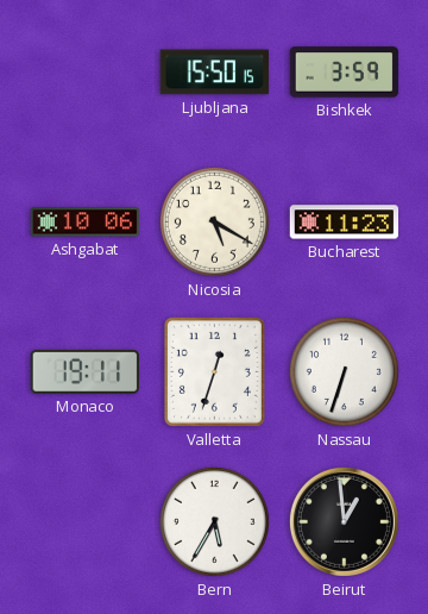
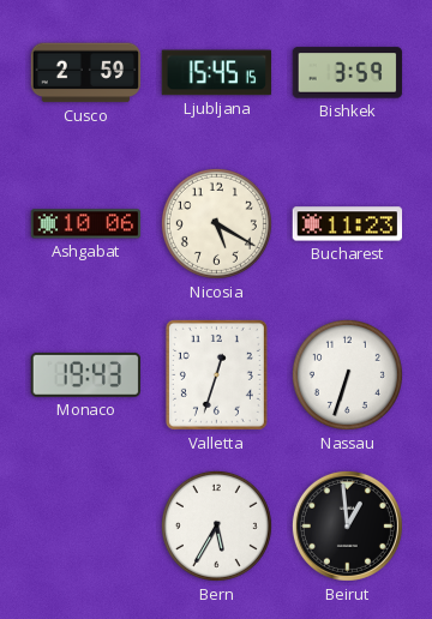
Cusco: none -> 2:59
Ljubljana: 15:50 -> 15:45
Monaco: 19:11 -> 19:43
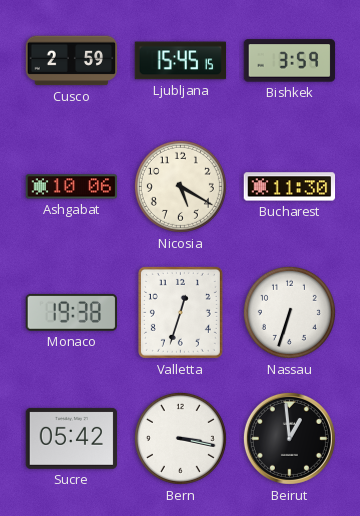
Bucharest: 11:23 -> 11:30
Monaco: 19:43 -> 19:38
Sucre: none -> 05:42
Bern: 5:35 -> 3:17
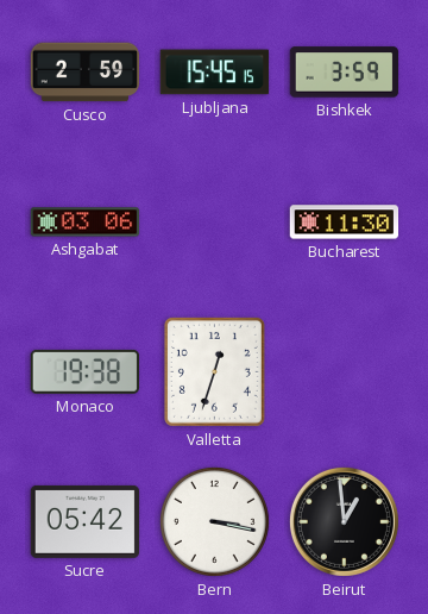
Ashgabat: 10:06 -> 03:06
Nicosia: 5:20 -> none
Nassau: 6:33 -> none
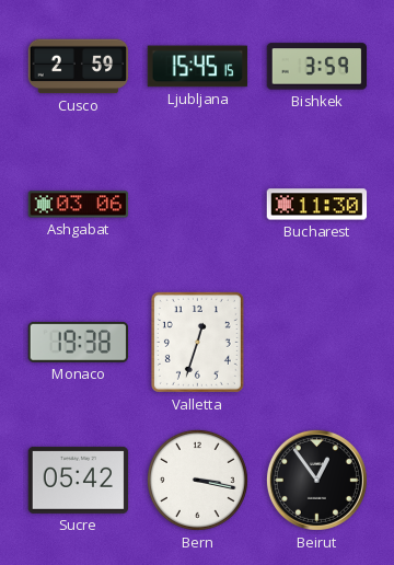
Beirut: 12:59 -> 12:54
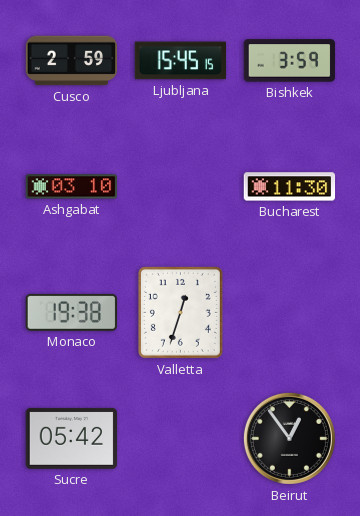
Ashgabat: 03:06 -> 03:10
Bern: 3:17 -> none
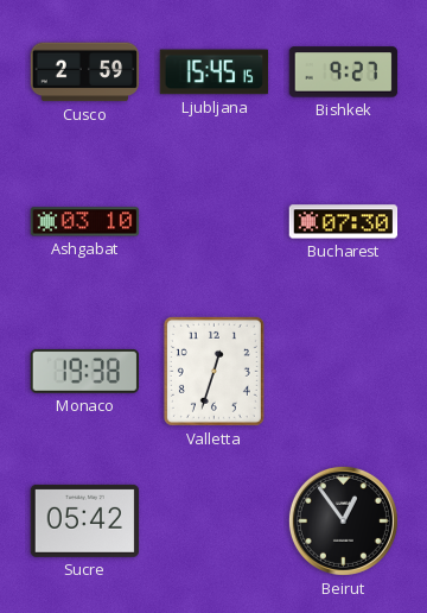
Bishkek: 3:59 -> 9:27
Bucharest: 11:30 -> 07:30
